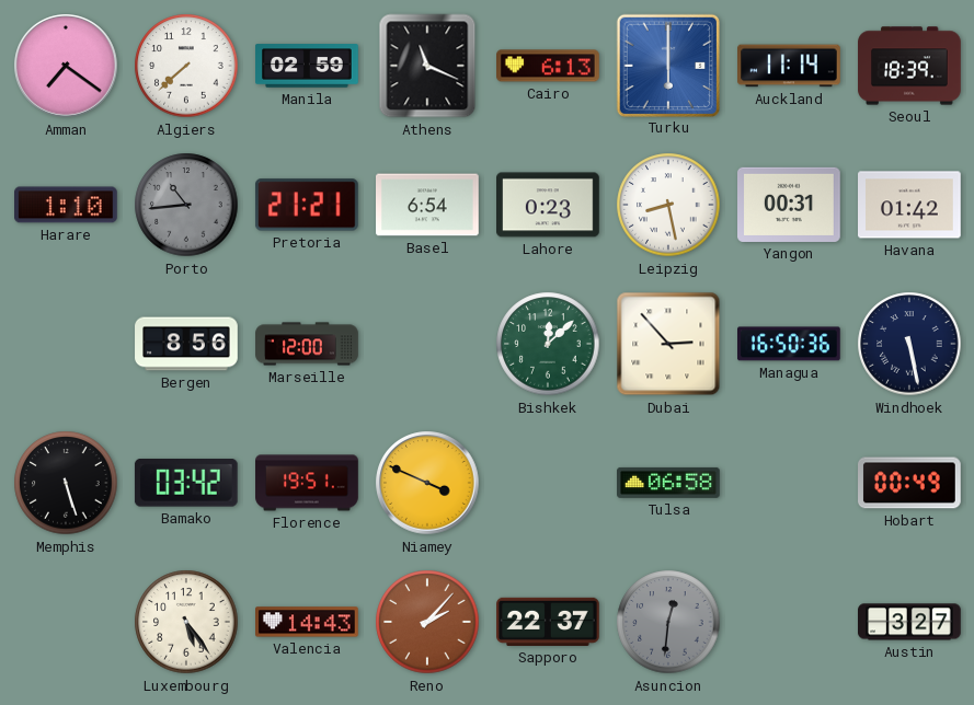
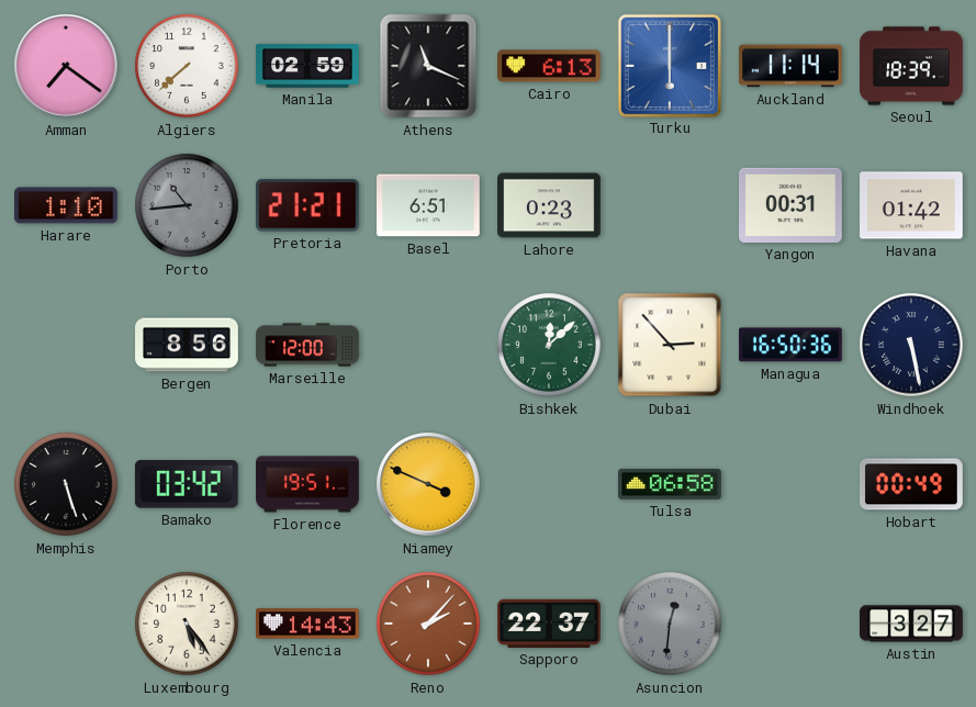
Basel: 6:54 -> 6:51
Leipzig: 8:28 -> none
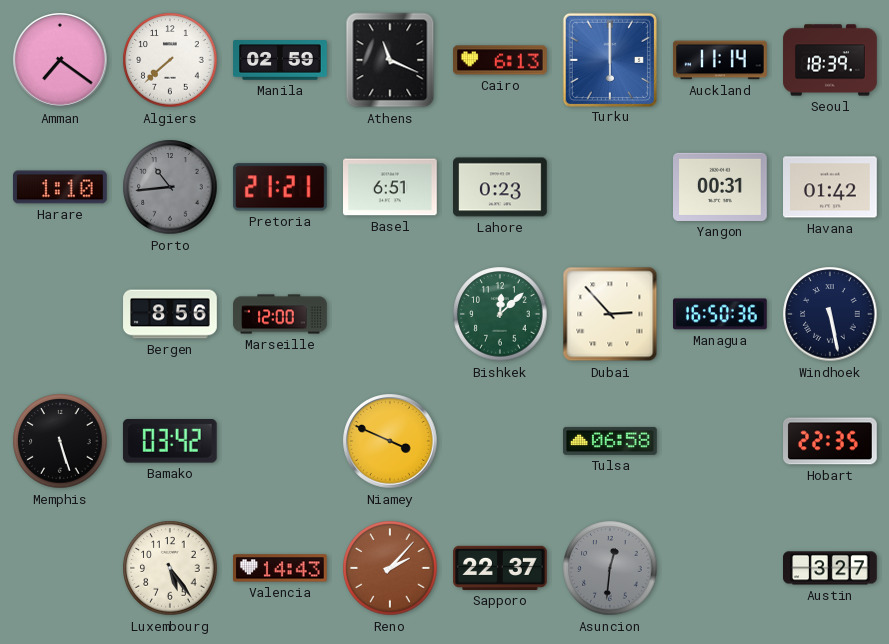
Florence: 19:51 -> none
Hobart: 00:49 -> 22:35
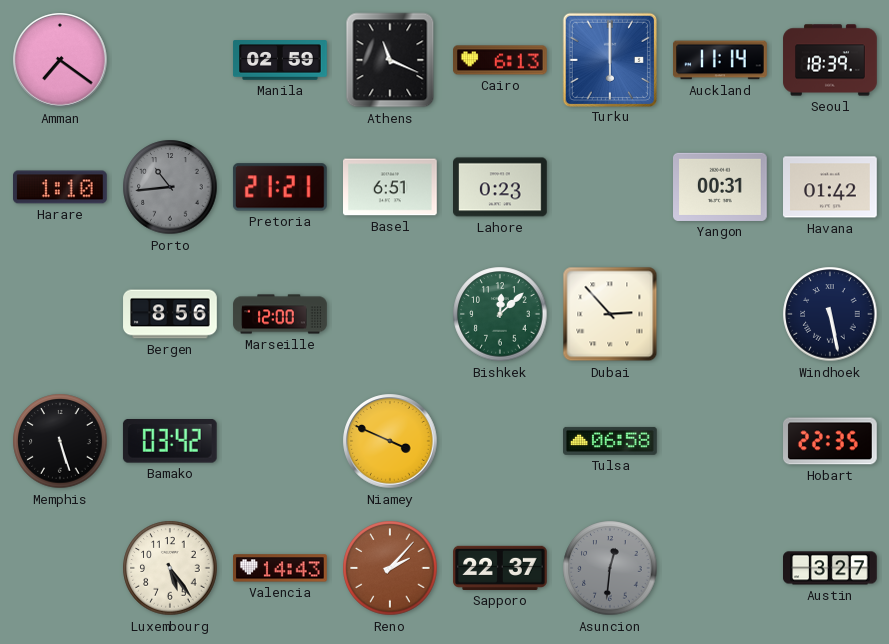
Algiers: 7:38 -> none
Managua: 16:50 -> none
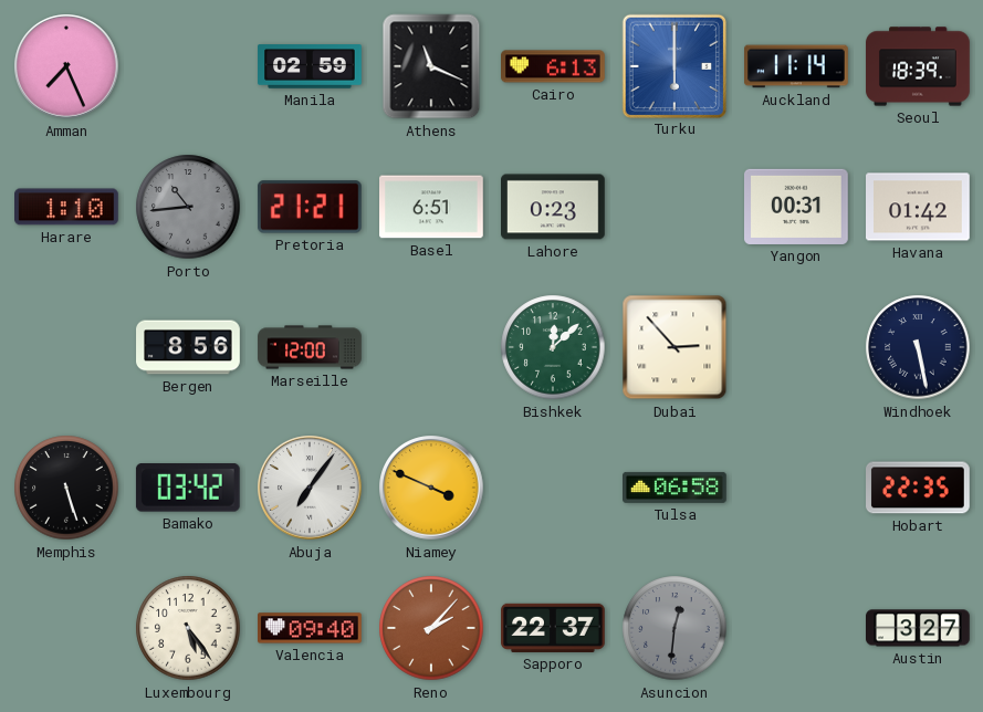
Amman: 7:21 -> 7:26
Abuja: none -> 7:06
Valencia: 14:43 -> 09:40
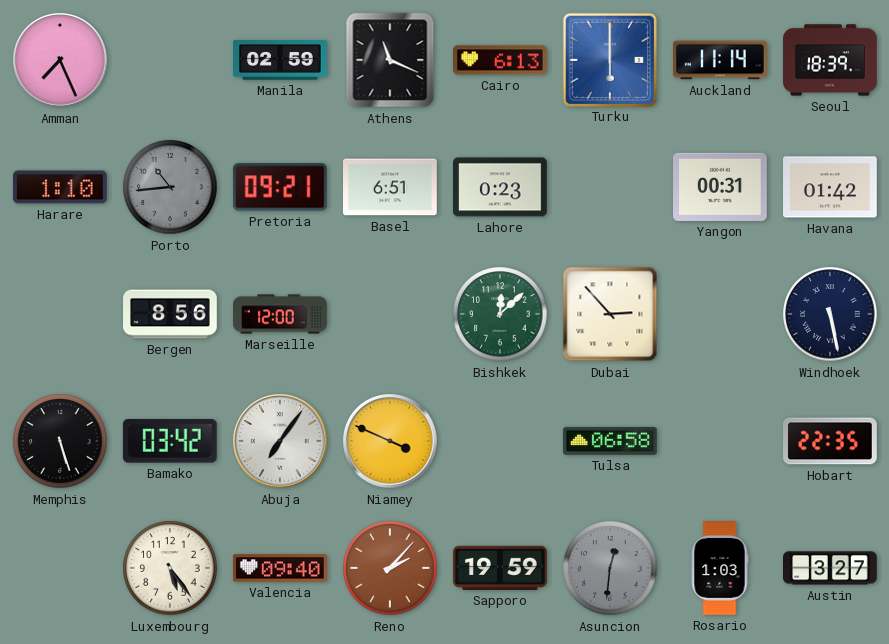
Pretoria: 21:21 -> 09:21
Sapporo: 22:37 -> 19:59
Rosario: none -> 1:03
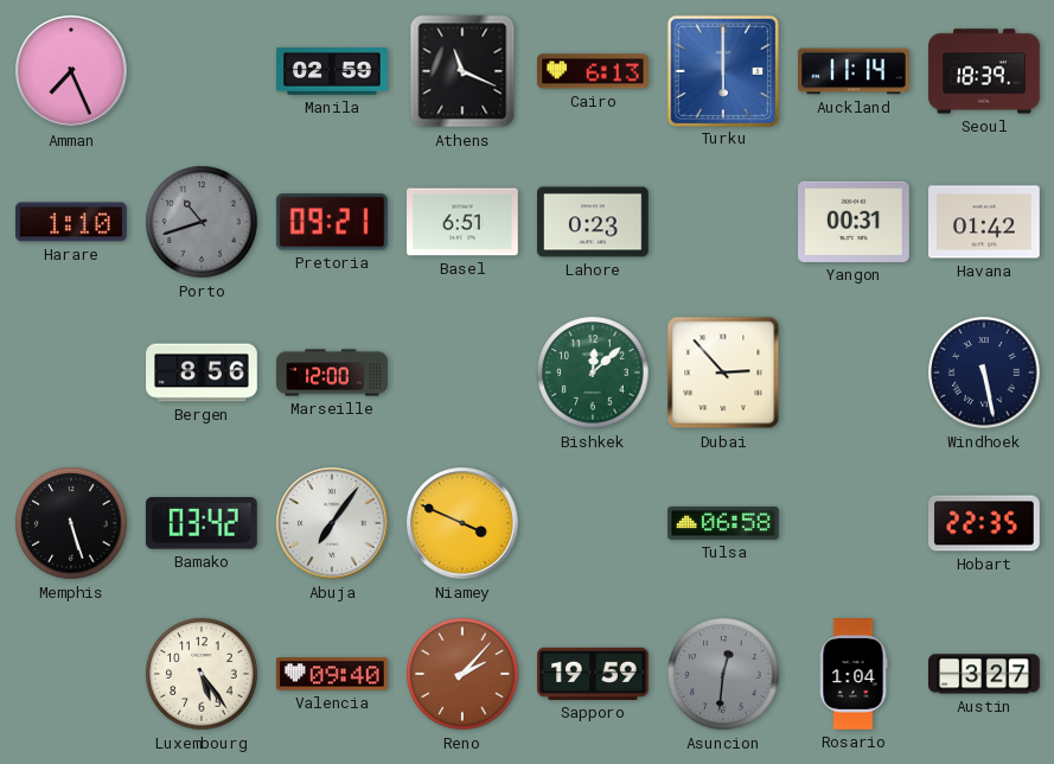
Porto: 10:44 -> 10:42
Rosario: 1:03 -> 1:04
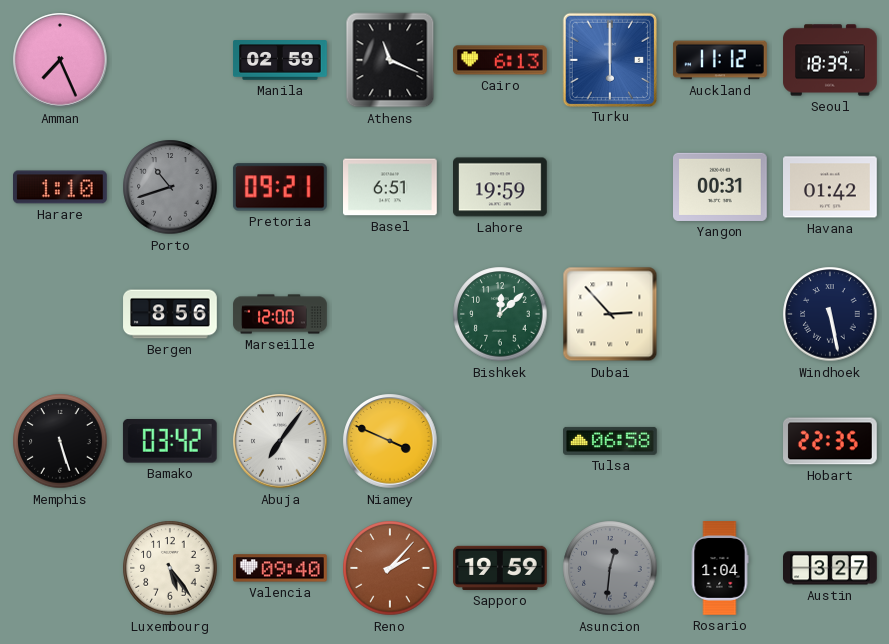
Auckland: 11:14 -> 11:12
Lahore: 0:23 -> 19:59
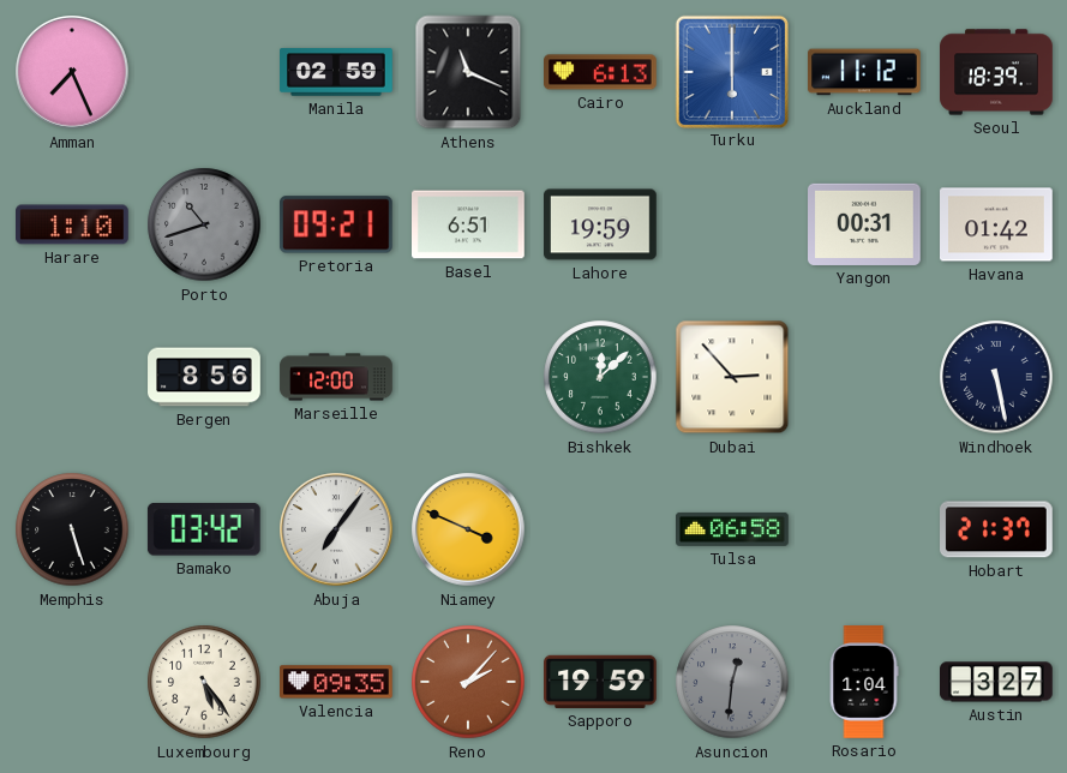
Hobart: 22:35 -> 21:37
Valencia: 09:40 -> 09:35
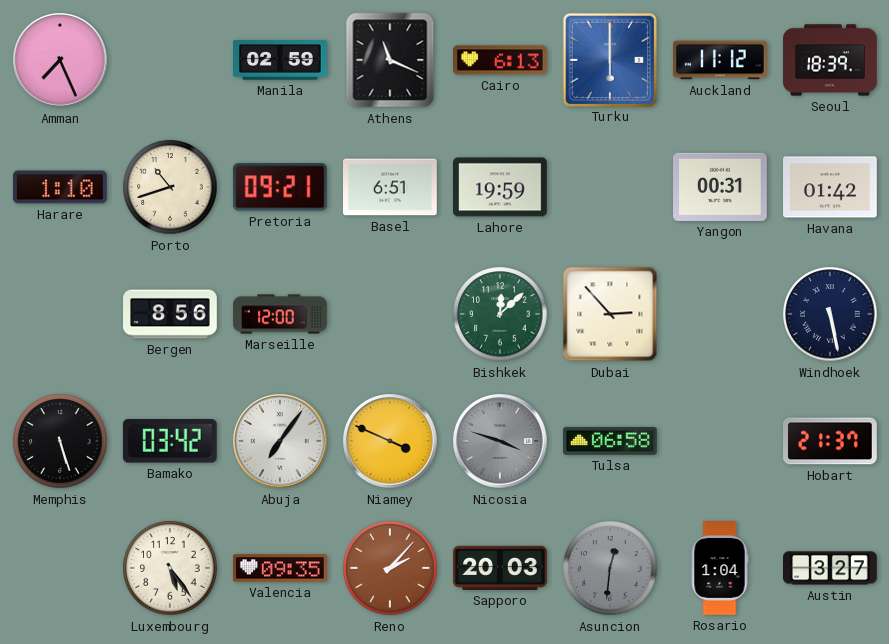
Porto dial: grey -> cream
Nicosia: none -> 3:48
Sapporo: 19:59 -> 20:03
